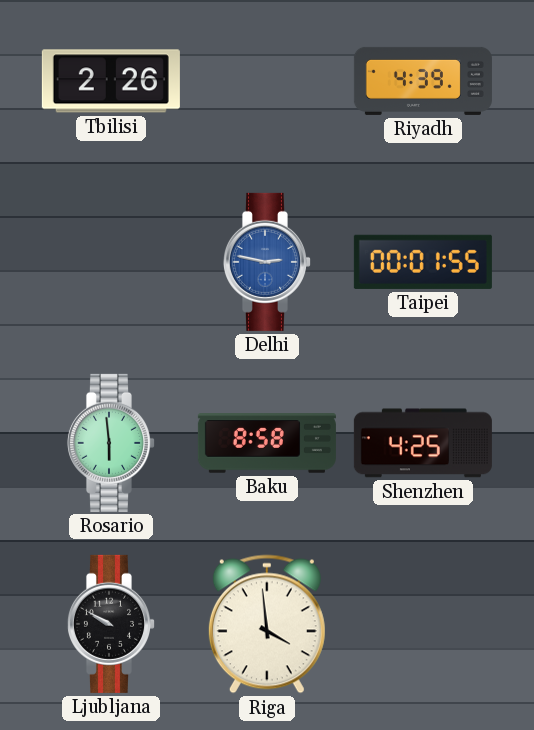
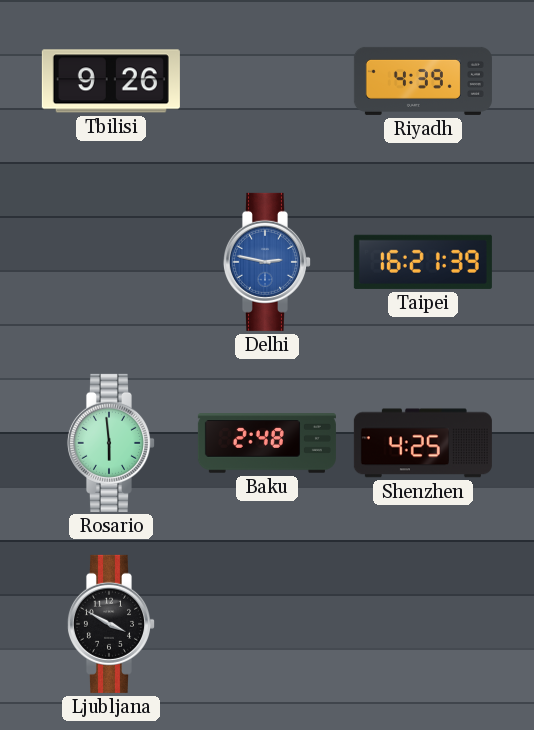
Tbilisi: 2:26 -> 9:26
Taipei: 00:01 -> 16:21
Baku: 8:58 -> 2:48
Ljubljana: 9:50 -> 3:50
Riga: 3:59 -> none
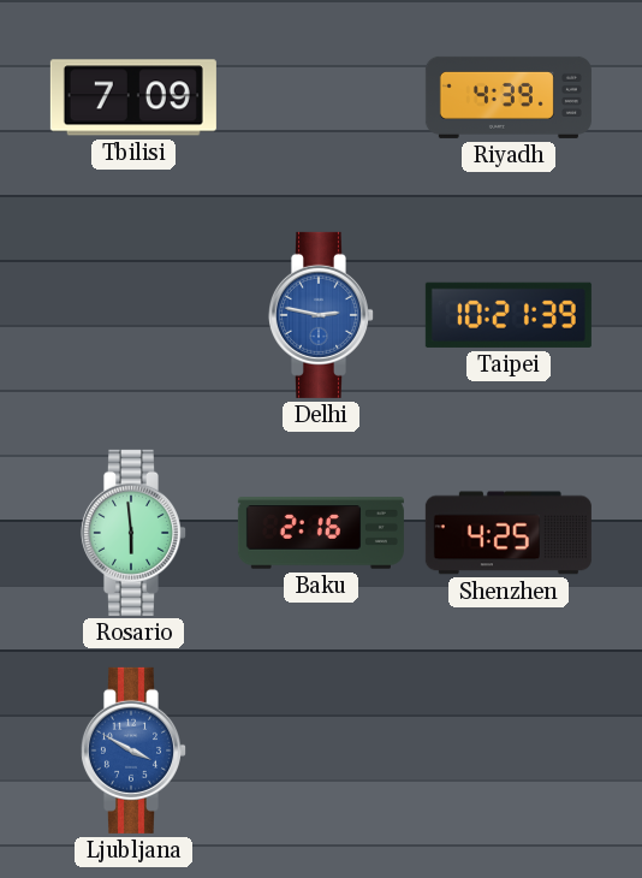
Tbilisi: 9:26 -> 7:09
Taipei: 16:21 -> 10:21
Baku: 2:48 -> 2:16
Ljubljana dial: black -> blue
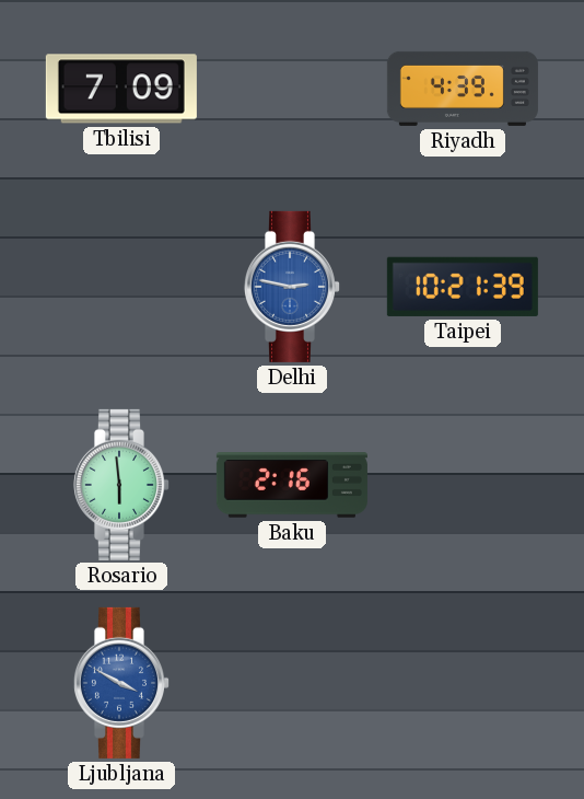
Shenzhen: 4:25 -> none
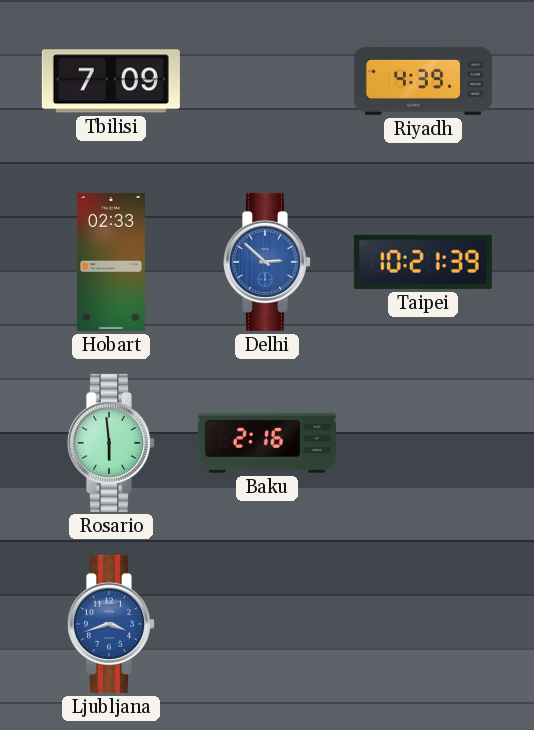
Hobart: none -> 02:33
Delhi: 2:47 -> 2:52
Ljubljana: 3:50 -> 3:42
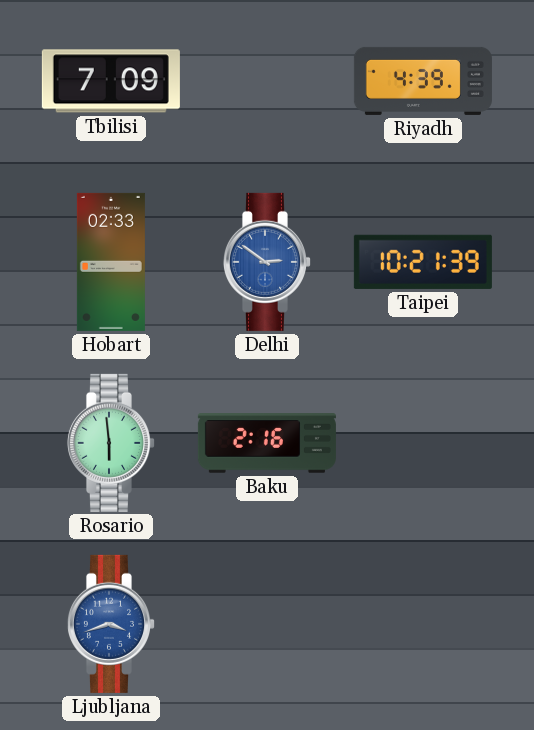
Delhi: 2:52 -> 2:51
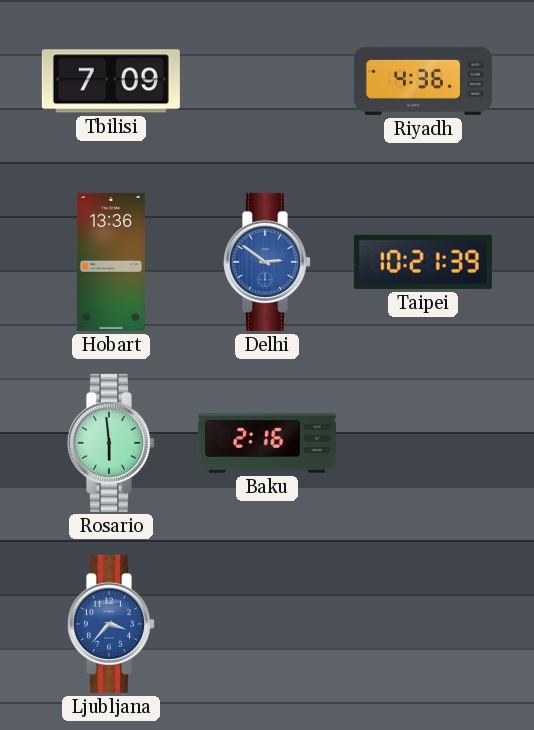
Riyadh: 4:39 -> 4:36
Hobart: 02:33 -> 13:36
Ljubljana: 3:42 -> 3:37
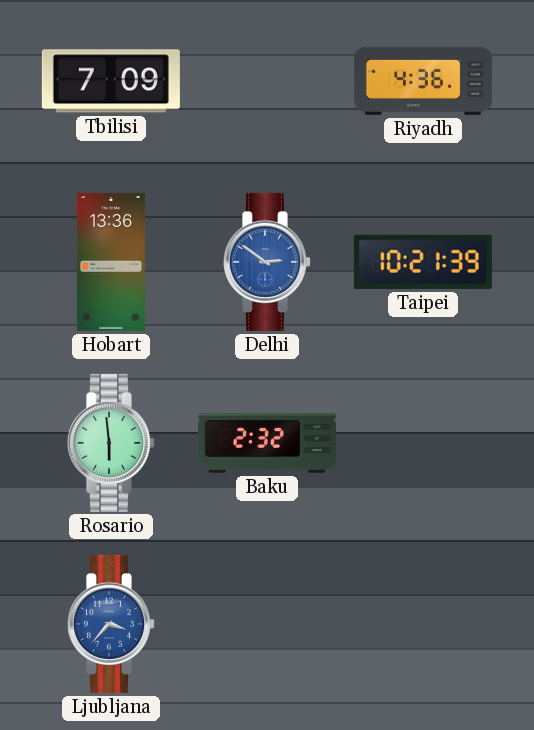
Baku: 2:16 -> 2:32
